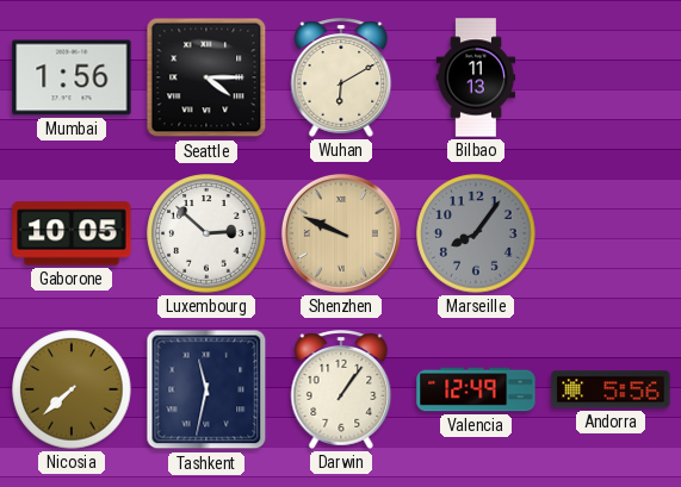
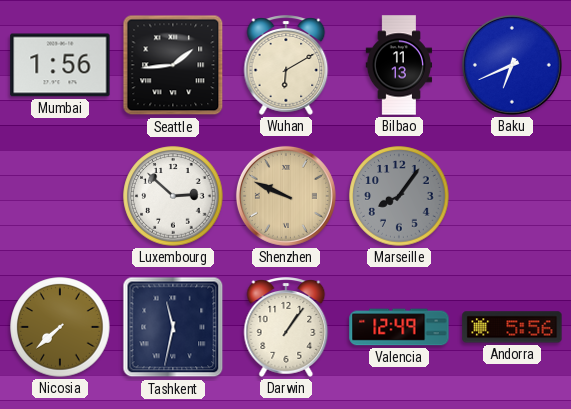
Seattle: 4:15 -> 1:44
Baku: none -> 6:41
Gaborone: 10:05 -> none
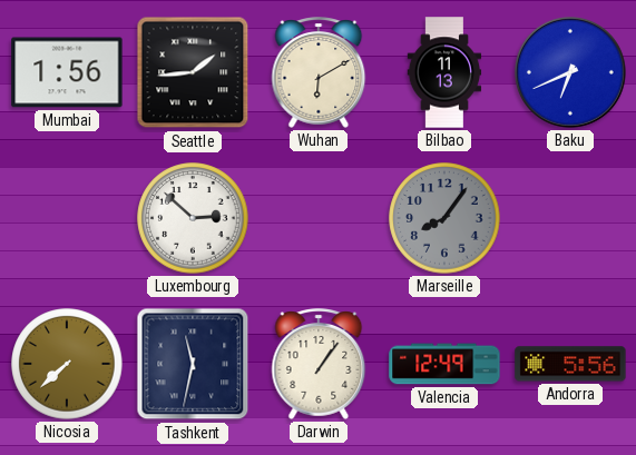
Shenzhen: 9:49 -> none
